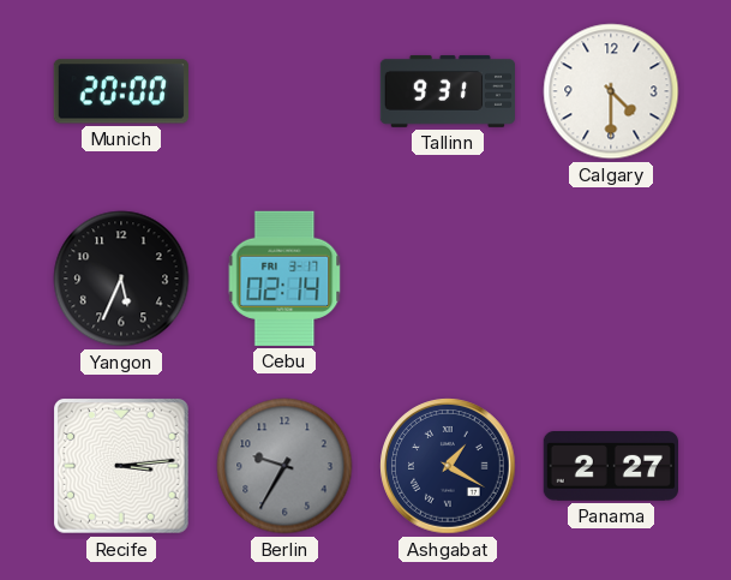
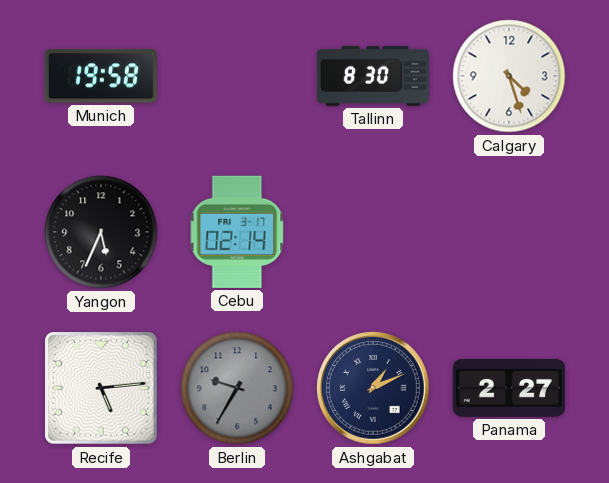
Munich: 20:00 -> 19:58
Tallinn: 9:31 -> 8:30
Calgary: 4:30 -> 4:27
Recife: 3:14 -> 5:14
Ashgabat: 1:20 -> 1:11
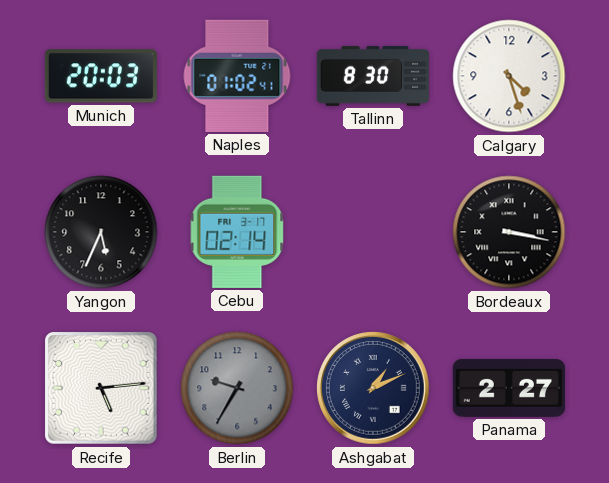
Munich: 19:58 -> 20:03
Naples: none -> 01:02
Bordeaux: none -> 3:17
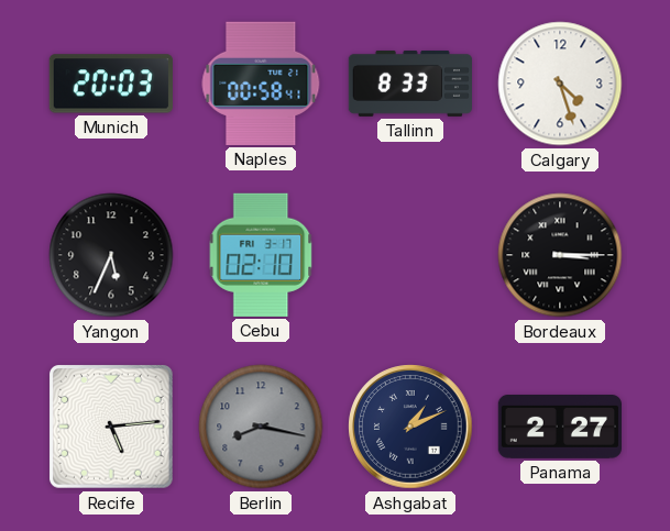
Naples: 01:02 -> 00:58
Tallinn: 8:30 -> 8:33
Cebu: 02:14 -> 02:10
Bordeaux: 3:17 -> 3:15
Berlin: 9:35 -> 8:17
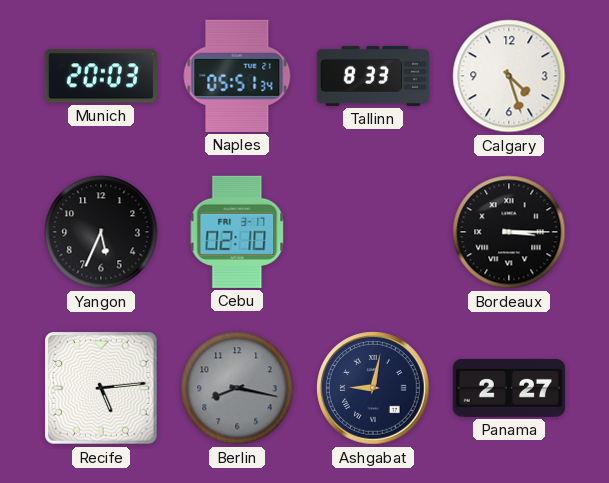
Naples: 00:58 -> 05:51
Ashgabat: 1:11 -> 9:02
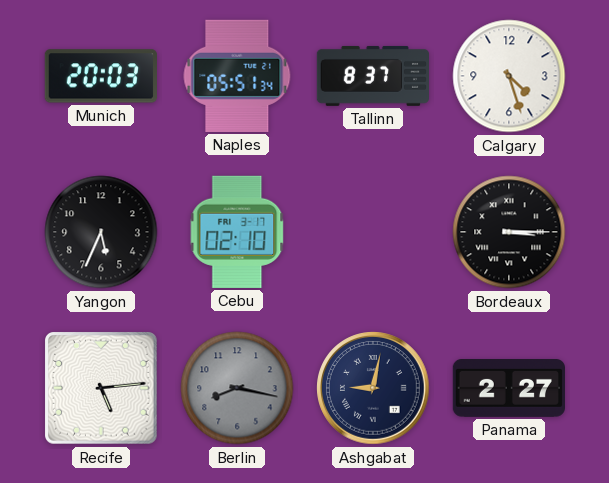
Tallinn: 8:33 -> 8:37
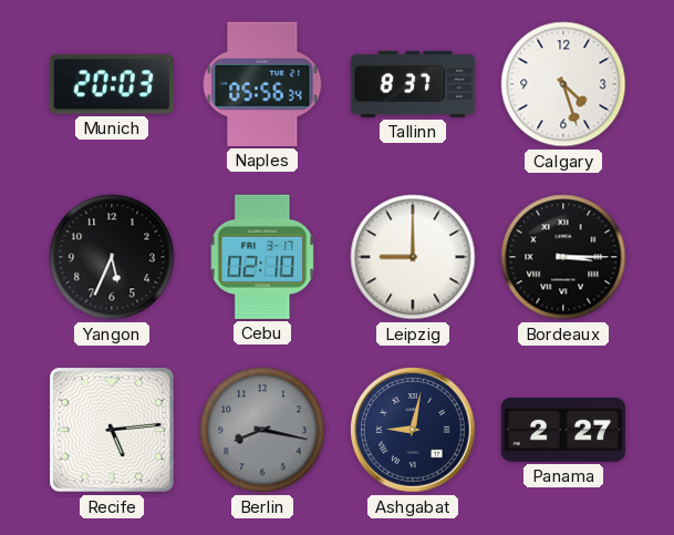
Naples: 05:51 -> 05:56
Leipzig: none -> 9:00
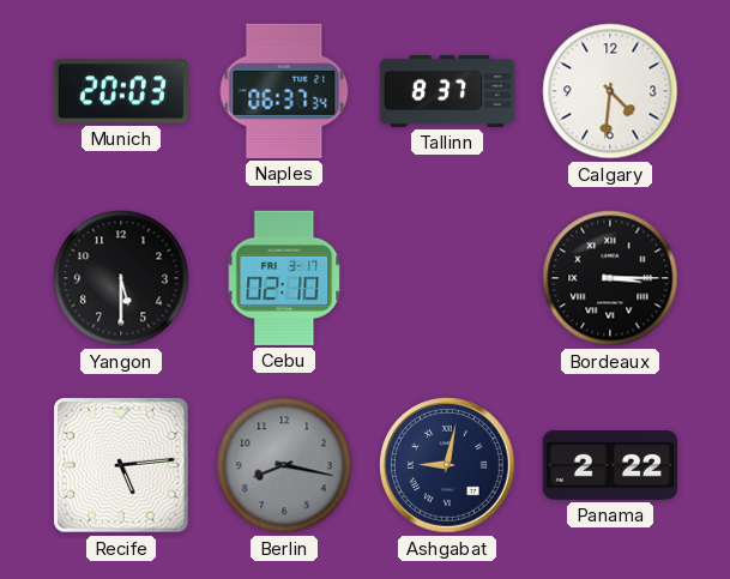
Naples: 05:56 -> 06:37
Calgary: 4:27 -> 4:31
Yangon: 5:34 -> 5:30
Leipzig: 9:00 -> none
Panama: 2:27 -> 2:22
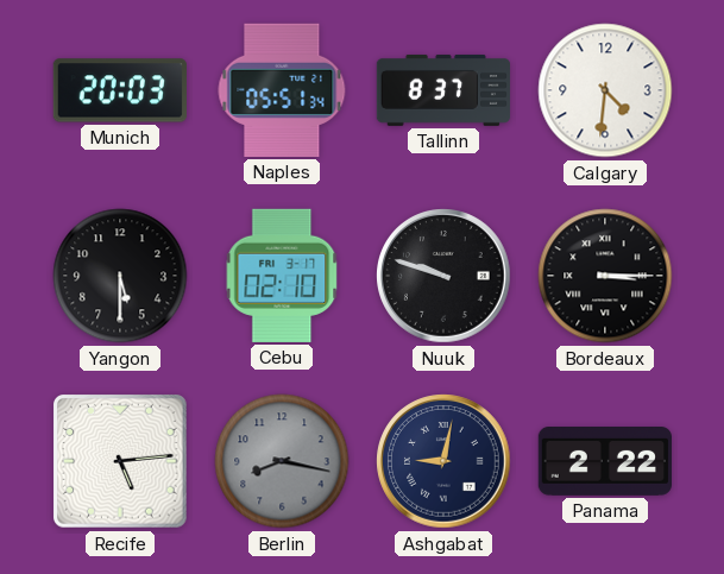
Naples: 06:37 -> 05:51
Nuuk: none -> 9:48
